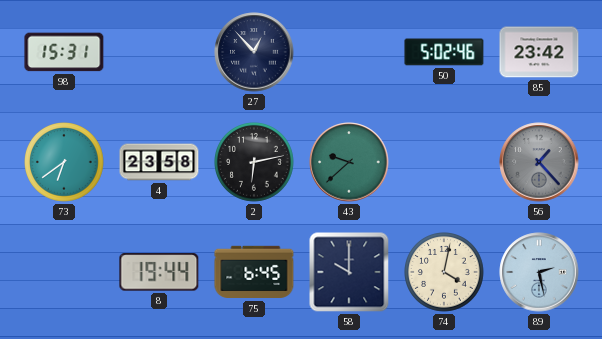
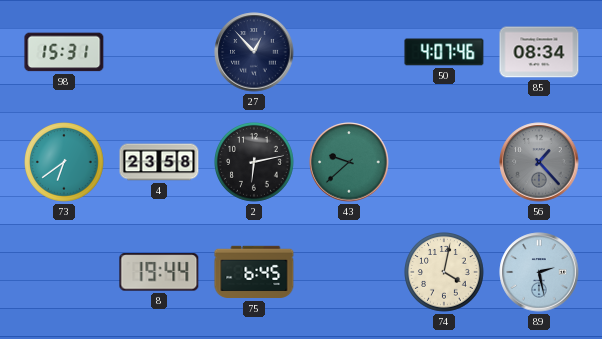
50: 5:02 -> 4:07
85: 23:42 -> 08:34
58: 10:00 -> none
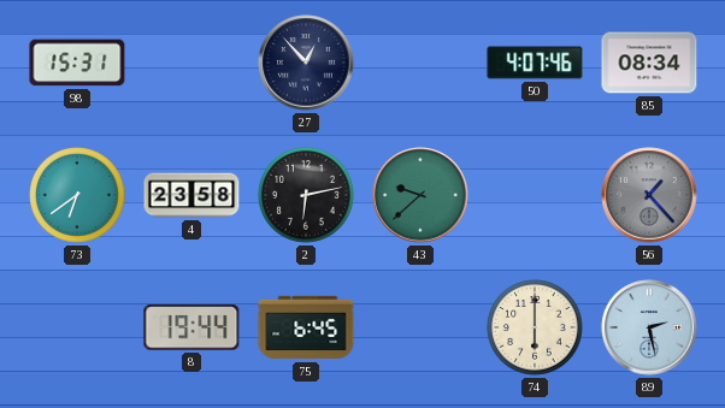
74: 4:02 -> 6:00
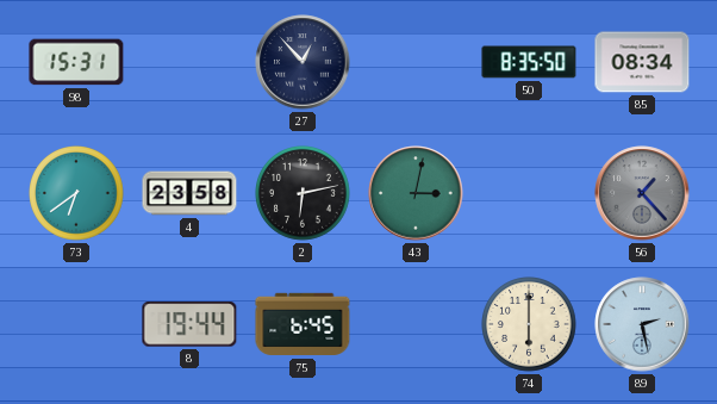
50: 4:07 -> 8:35
43: 9:38 -> 3:02
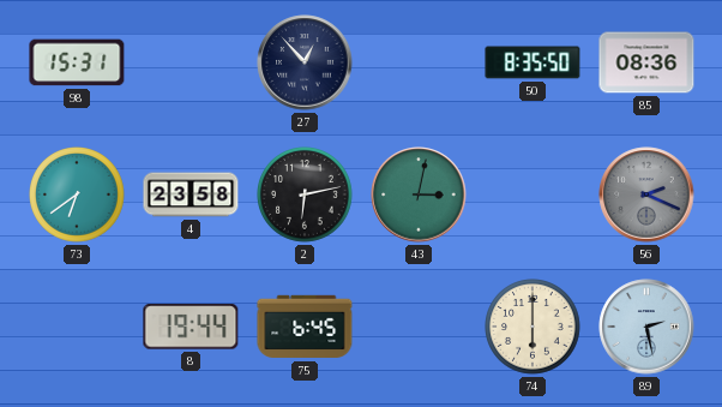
85: 08:34 -> 08:36
56: 1:23 -> 2:19
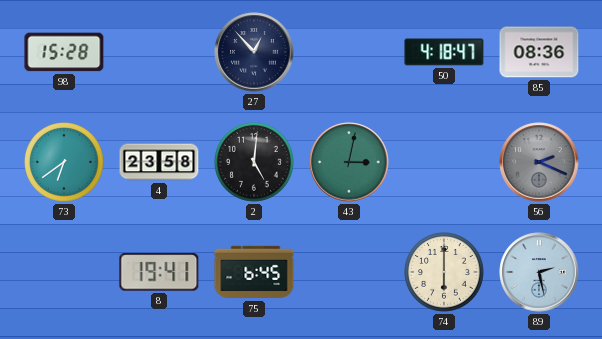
98: 15:31 -> 15:28
50: 8:35 -> 4:18
2: 6:13 -> 5:01
8: 19:44 -> 19:41
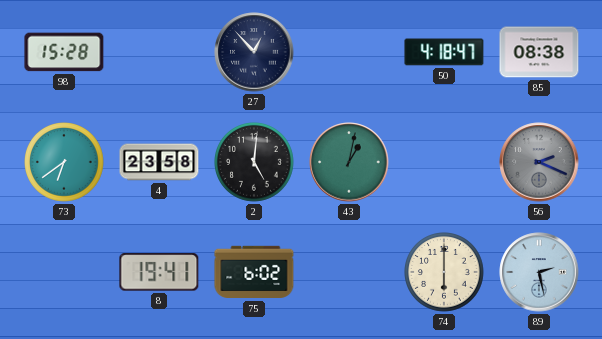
85: 08:36 -> 08:38
43: 3:02 -> 1:02
75: 6:45 -> 6:02
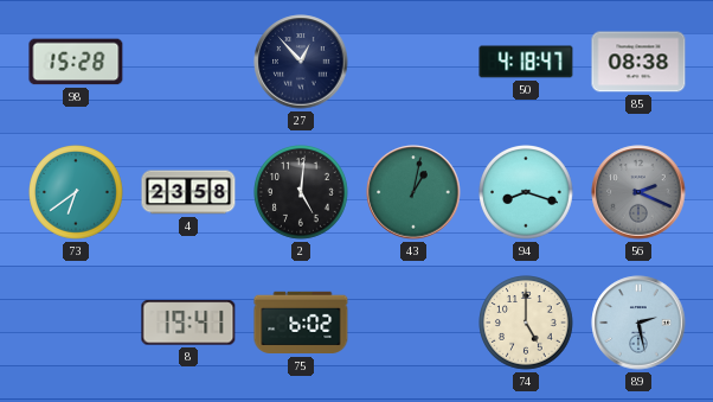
94: none -> 8:18
74: 6:00 -> 5:00
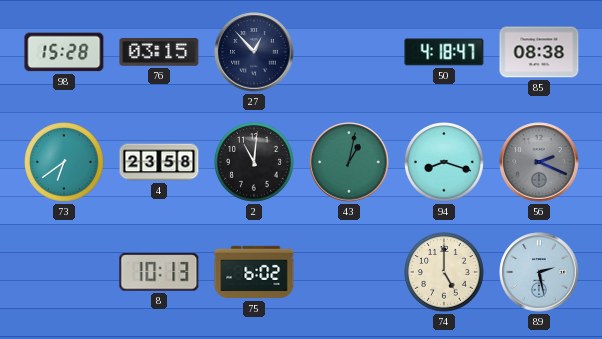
76: none -> 03:15
2: 5:01 -> 11:01
8: 19:41 -> 10:13
